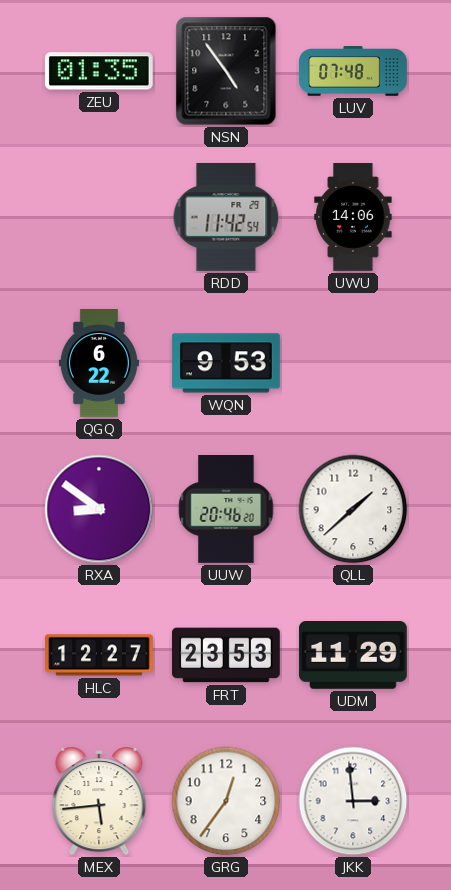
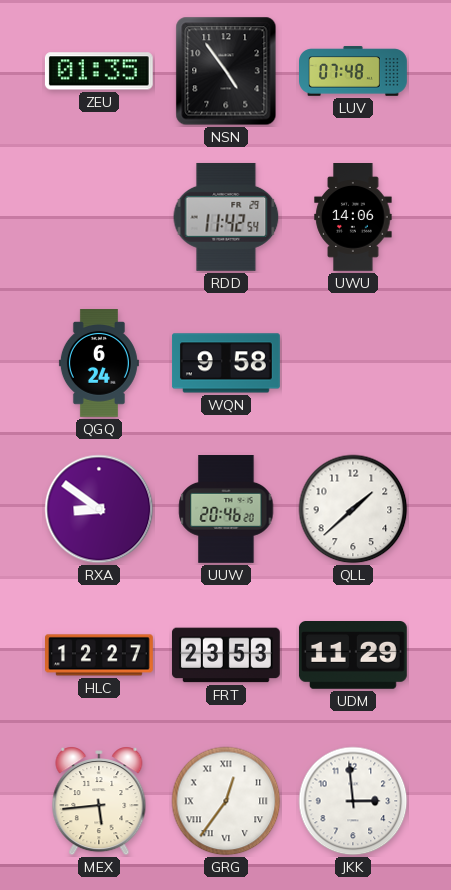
QGQ: 6:22 -> 6:24
WQN: 9:53 -> 9:58
GRG numerals: Arabic -> Roman
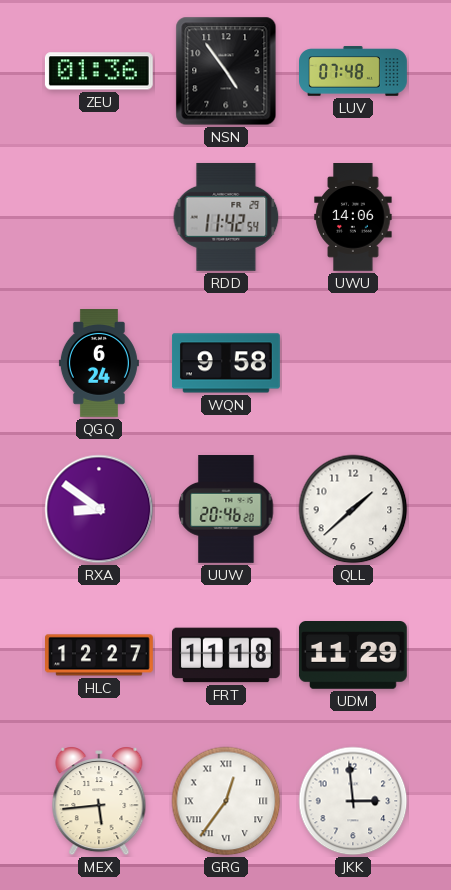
ZEU: 01:35 -> 01:36
FRT: 23:53 -> 11:18
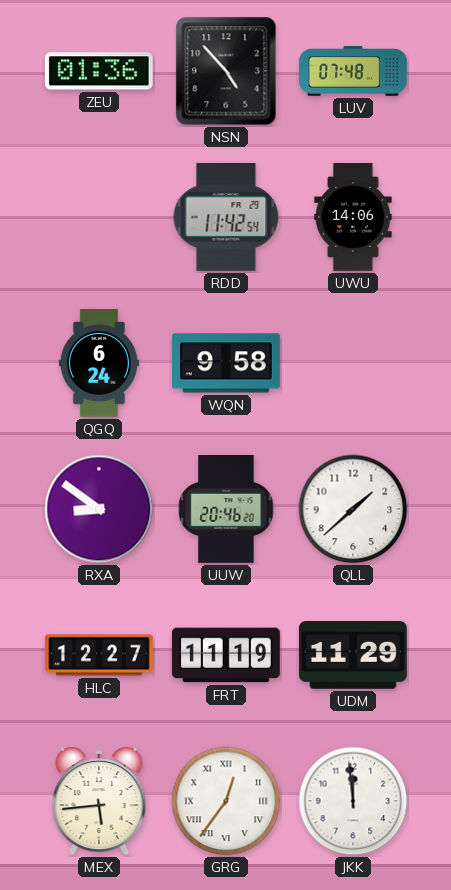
NSN: 4:54 -> 4:53
FRT: 11:18 -> 11:19
JKK: 2:59 -> 11:59
